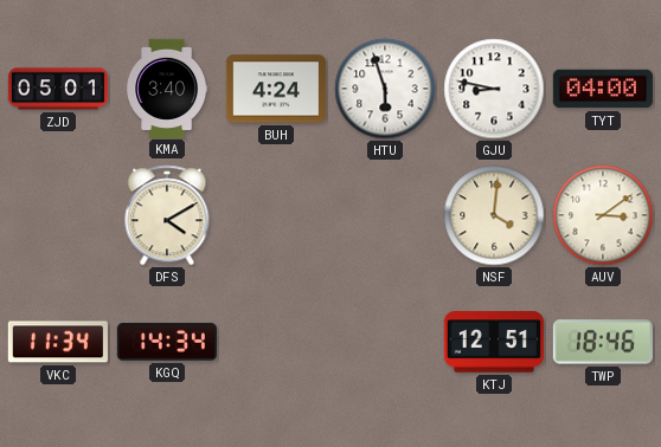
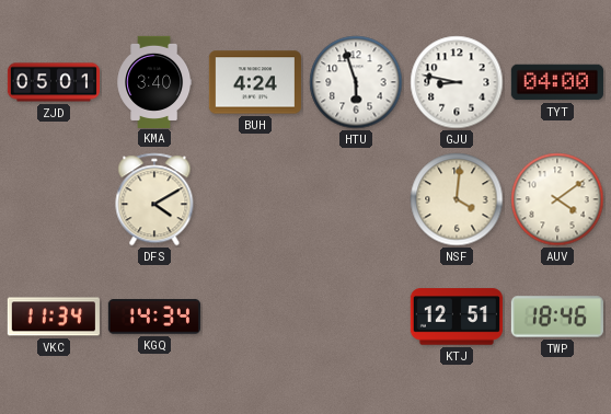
AUV: 3:09 -> 4:09
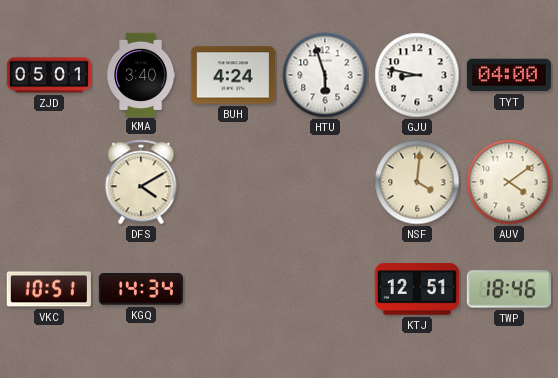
VKC: 11:34 -> 10:51
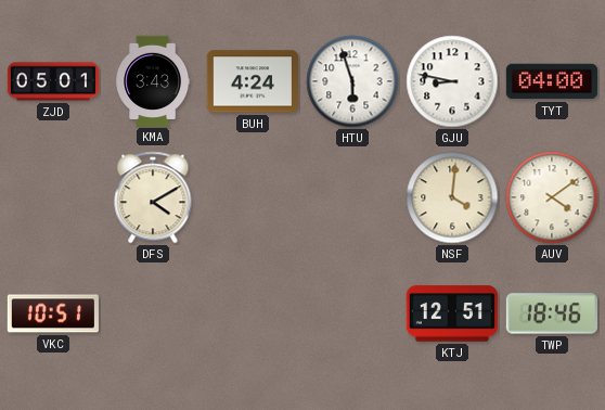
KMA: 3:40 -> 3:43
KGQ: 14:34 -> none
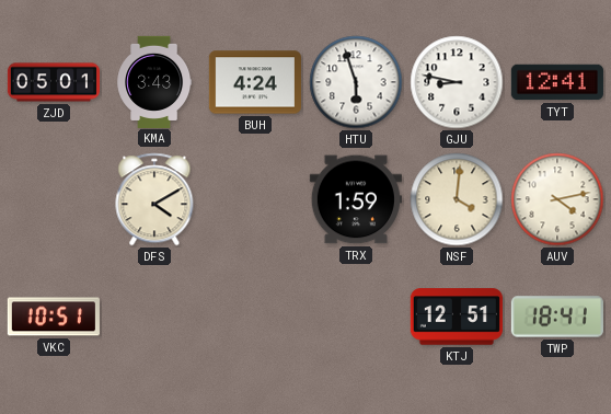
TYT: 04:00 -> 12:41
TRX: none -> 1:59
AUV: 4:09 -> 4:13
TWP: 18:46 -> 18:41
